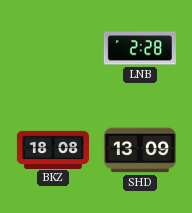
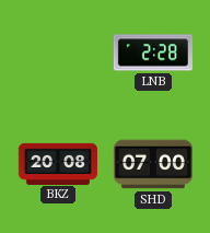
BKZ: 18:08 -> 20:08
SHD: 13:09 -> 07:00
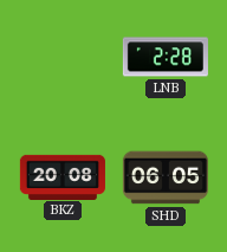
SHD: 07:00 -> 06:05
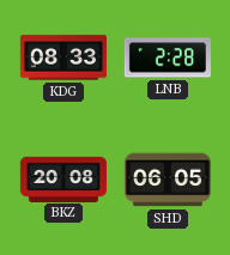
KDG: none -> 08:33
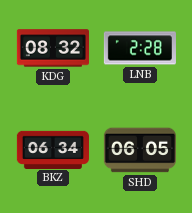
KDG: 08:33 -> 08:32
BKZ: 20:08 -> 06:34
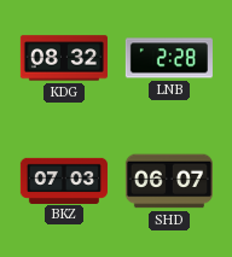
BKZ: 06:34 -> 07:03
SHD: 06:05 -> 06:07
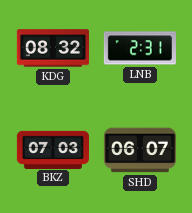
LNB: 2:28 -> 2:31
